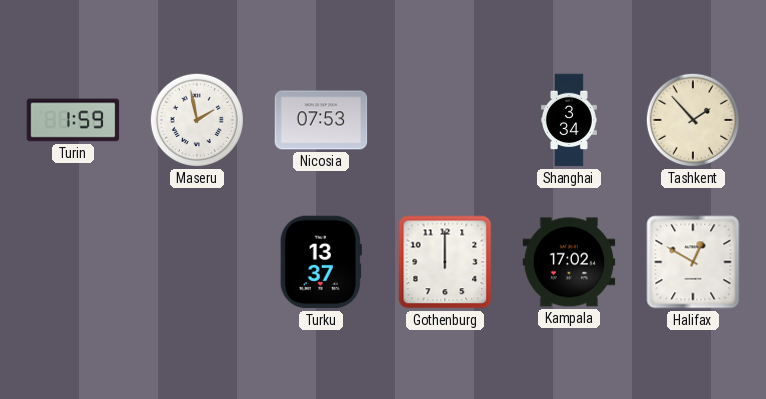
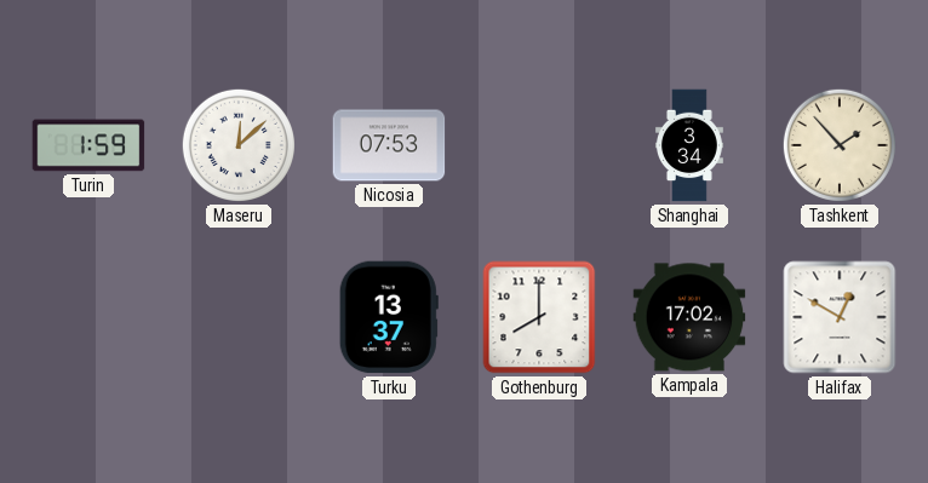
Maseru: 1:58 -> 12:08
Gothenburg: 12:00 -> 8:00
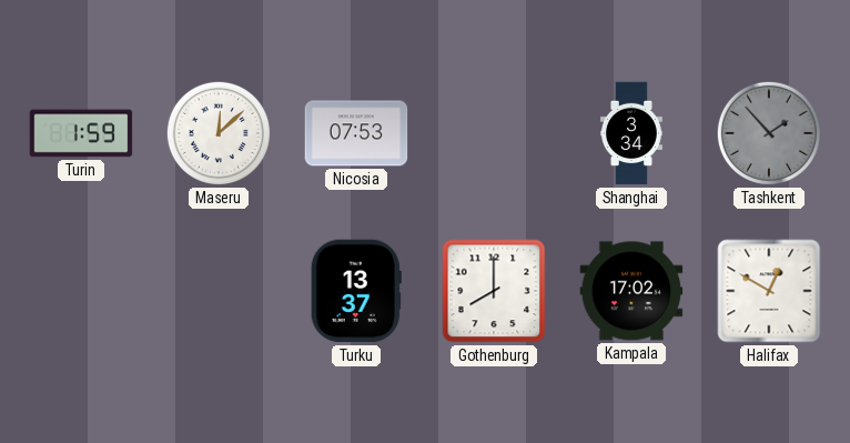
Tashkent dial: cream -> grey
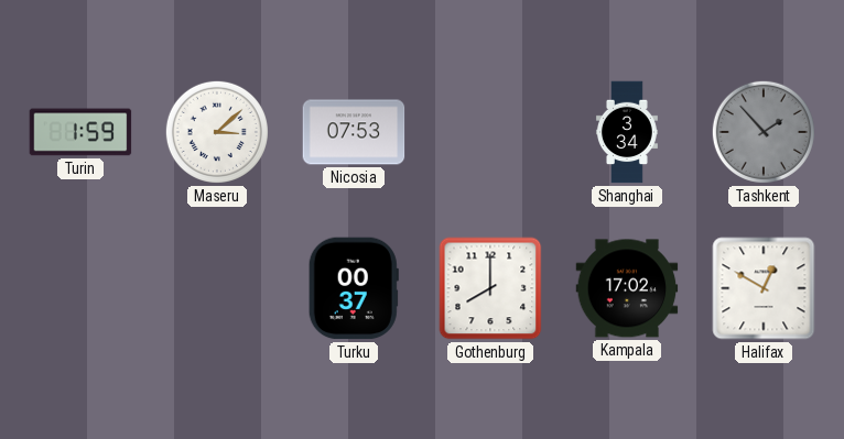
Maseru: 12:08 -> 3:08
Turku: 13:37 -> 00:37
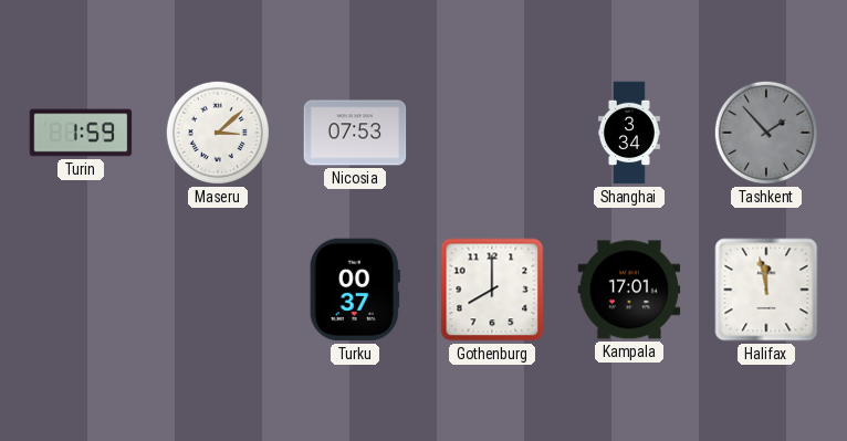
Kampala: 17:02 -> 17:01
Halifax: 12:50 -> 11:58
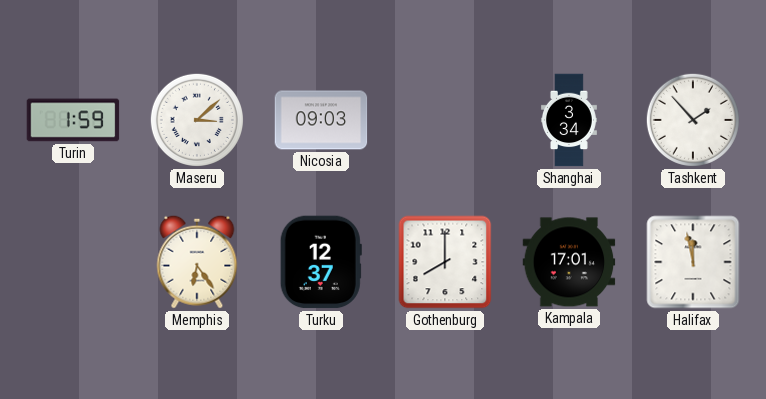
Nicosia: 07:53 -> 09:03
Tashkent dial: grey -> white
Memphis: none -> 6:24
Turku: 00:37 -> 12:37
